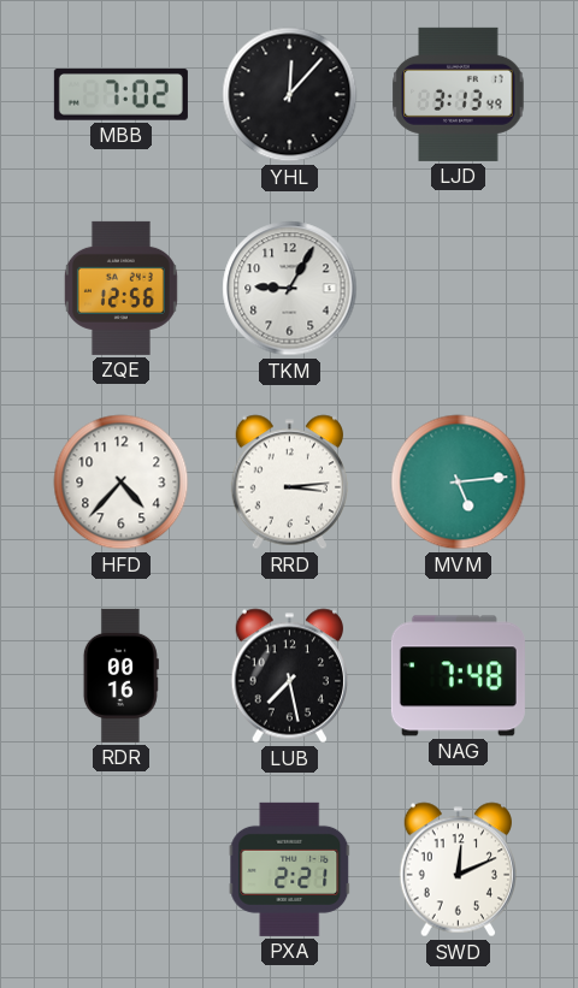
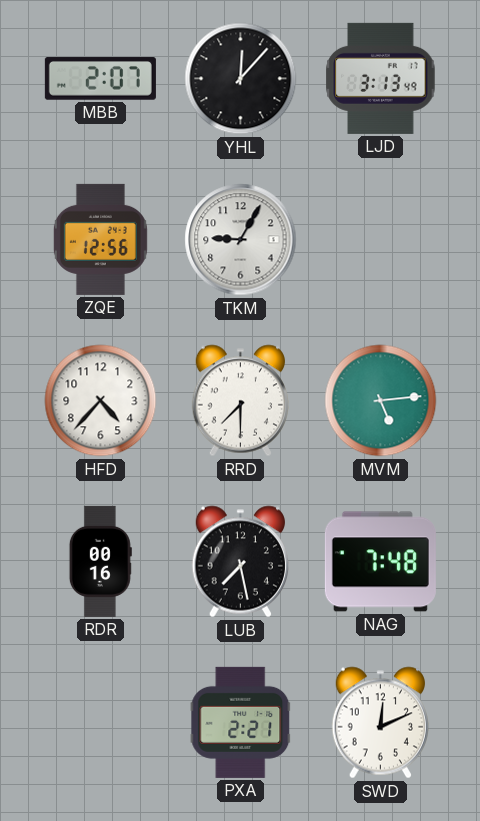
MBB: 7:02 -> 2:07
RRD: 3:14 -> 7:30
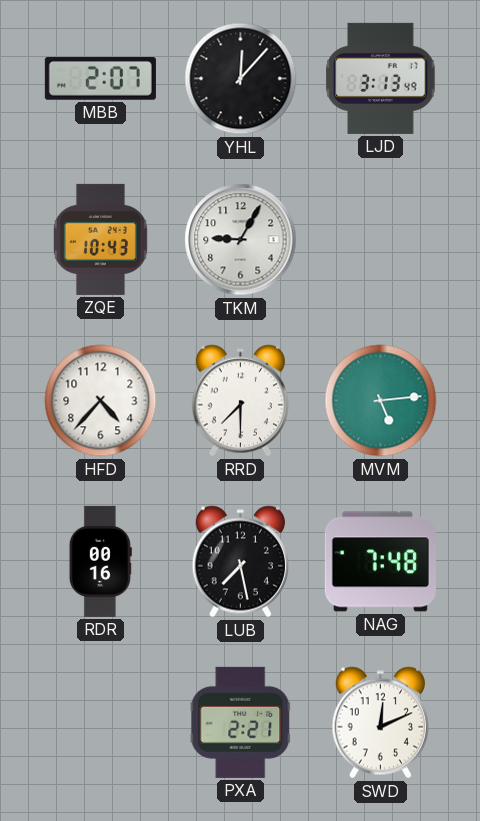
ZQE: 12:56 -> 10:43
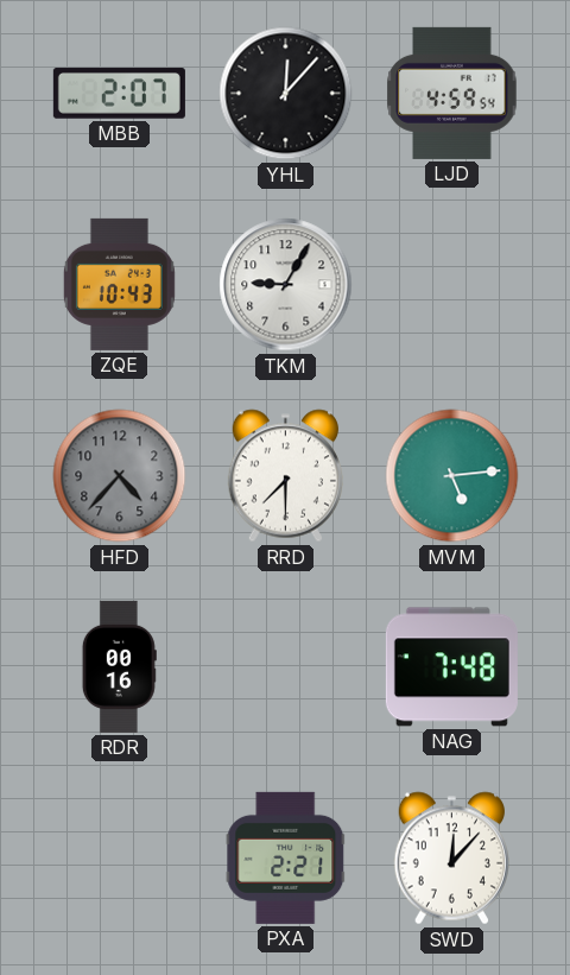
LJD: 3:13 -> 4:59
HFD dial: white -> grey
LUB: 7:28 -> none
SWD: 12:11 -> 12:07
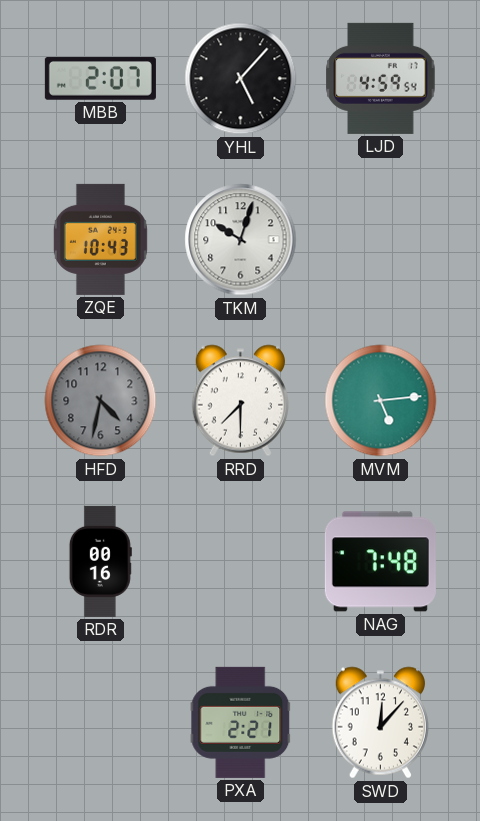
YHL: 12:07 -> 5:07
TKM: 9:05 -> 10:03
HFD: 4:37 -> 4:32
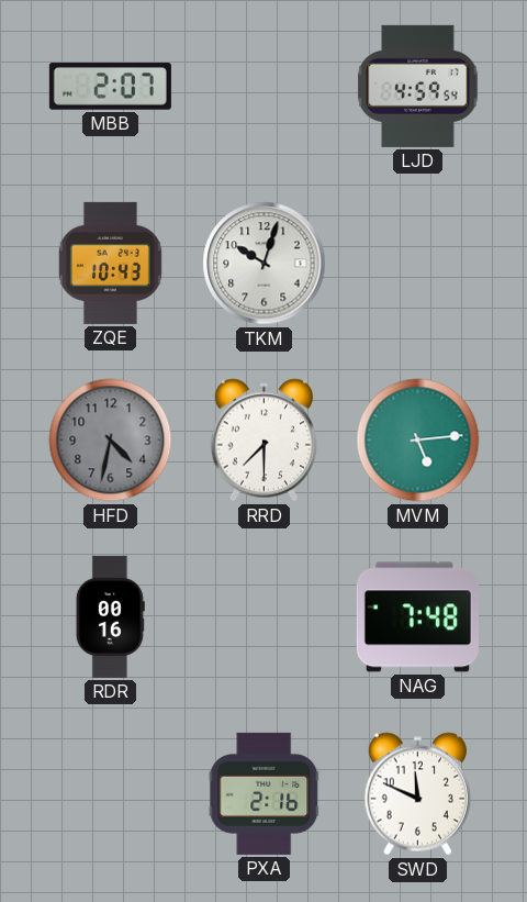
YHL: 5:07 -> none
PXA: 2:21 -> 2:16
SWD: 12:07 -> 11:49
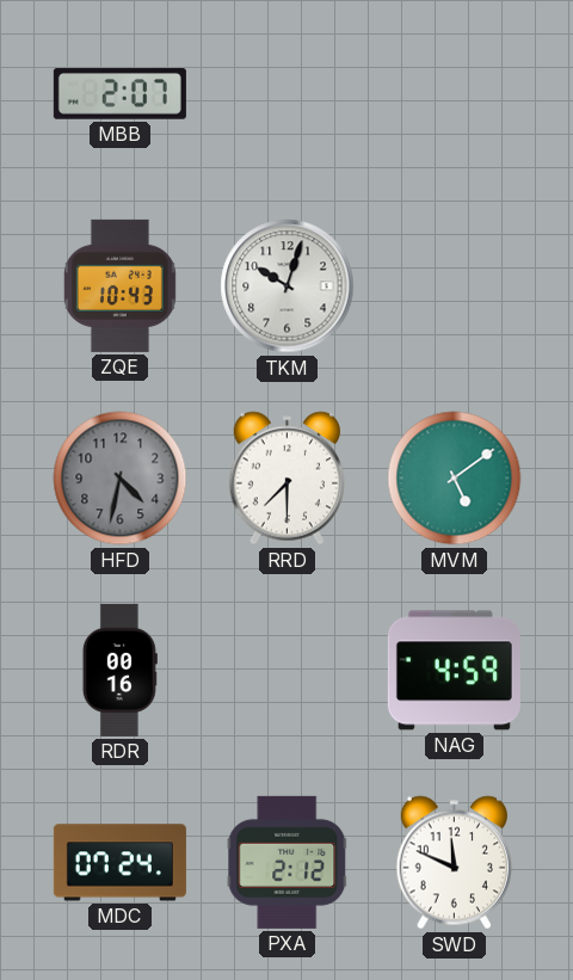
LJD: 4:59 -> none
MVM: 5:14 -> 5:09
NAG: 7:48 -> 4:59
MDC: none -> 07:24
PXA: 2:16 -> 2:12
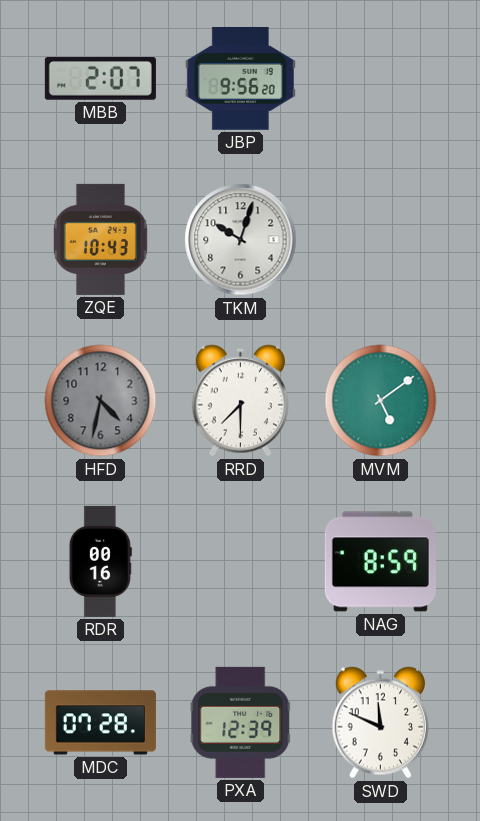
JBP: none -> 9:56
NAG: 4:59 -> 8:59
MDC: 07:24 -> 07:28
PXA: 2:12 -> 12:39
